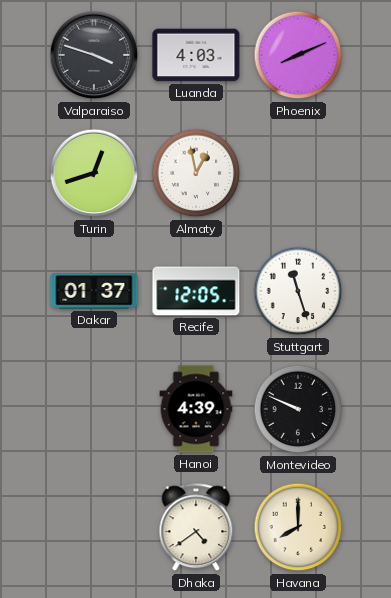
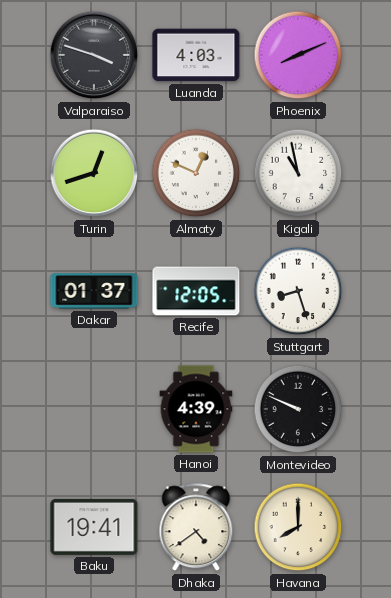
Almaty: 12:58 -> 12:49
Kigali: none -> 10:58
Stuttgart: 11:27 -> 8:27
Baku: none -> 19:41
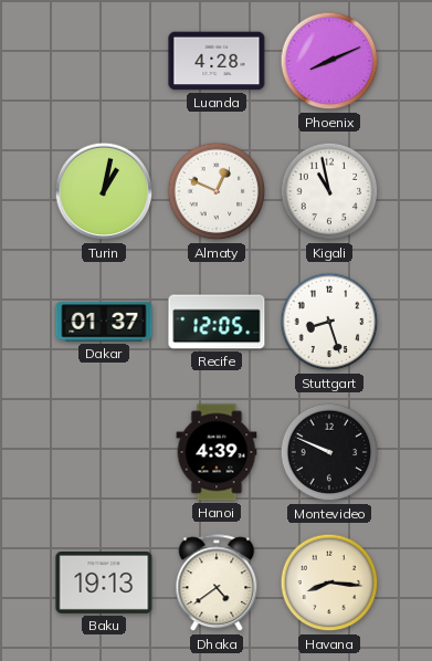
Valparaiso: 3:48 -> none
Luanda: 4:03 -> 4:28
Turin: 12:42 -> 1:02
Baku: 19:41 -> 19:13
Havana: 8:00 -> 8:16
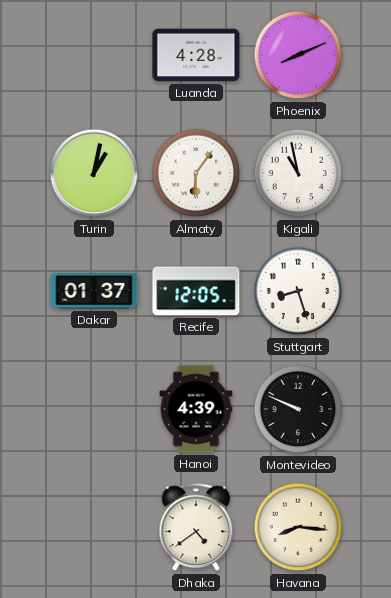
Almaty: 12:49 -> 6:06
Baku: 19:13 -> none
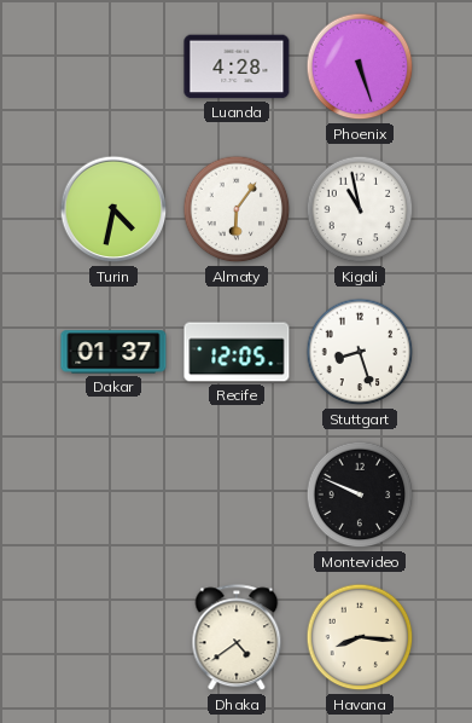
Phoenix: 8:11 -> 5:27
Turin: 1:02 -> 4:32
Hanoi: 4:39 -> none
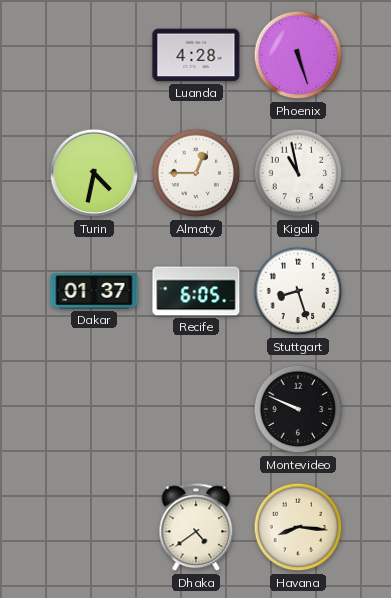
Almaty: 6:06 -> 12:45
Recife: 12:05 -> 6:05
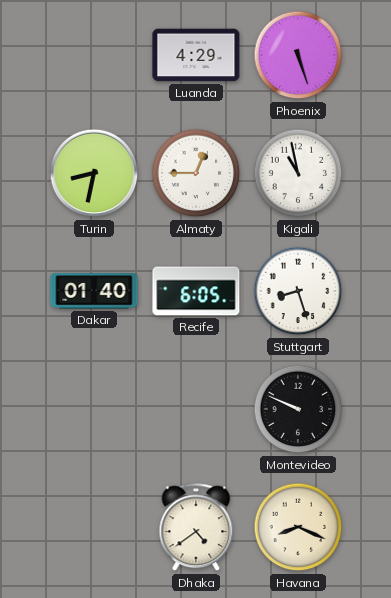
Luanda: 4:28 -> 4:29
Turin: 4:32 -> 8:32
Dakar: 01:37 -> 01:40
Havana: 8:16 -> 8:19
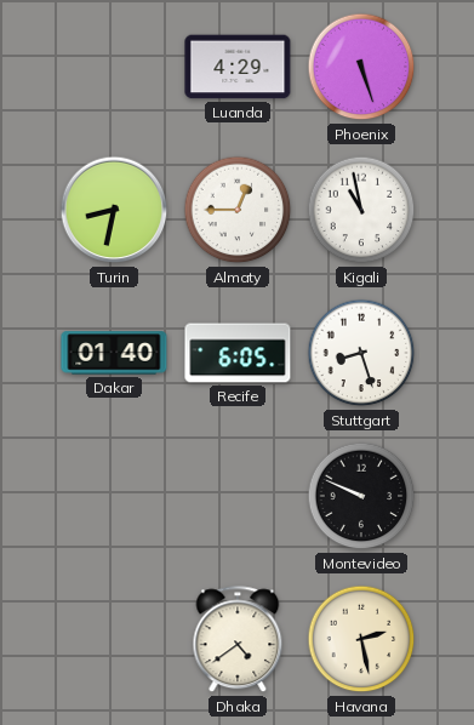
Havana: 8:19 -> 2:28
